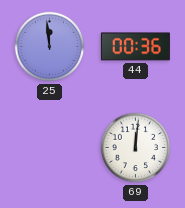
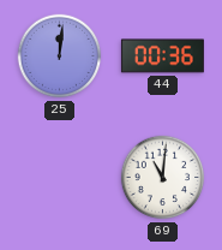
25: 11:59 -> 12:01
69: 12:01 -> 11:01
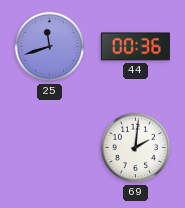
25: 12:01 -> 11:42
69: 11:01 -> 2:01
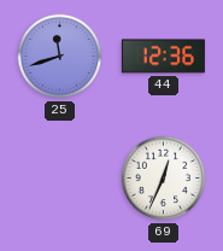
44: 00:36 -> 12:36
69: 2:01 -> 12:34
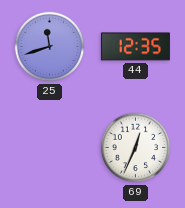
44: 12:36 -> 12:35
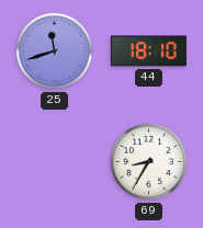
44: 12:35 -> 18:10
69: 12:34 -> 8:35
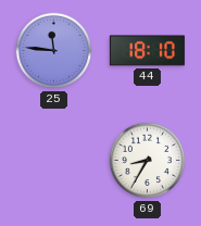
25: 11:42 -> 11:46
